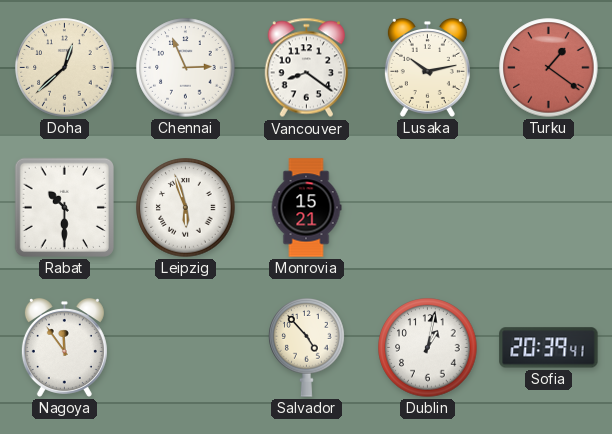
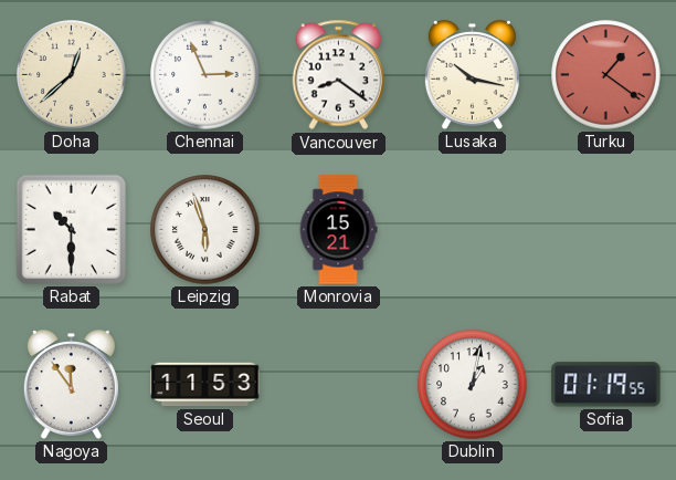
Lusaka: 10:13 -> 10:17
Seoul: none -> 11:53
Salvador: 4:53 -> none
Sofia: 20:39 -> 01:19
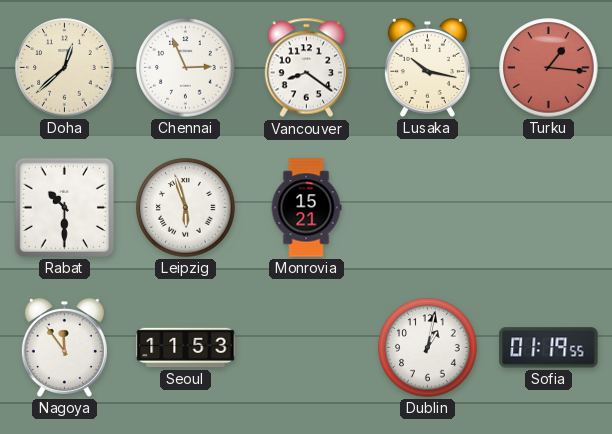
Turku: 1:21 -> 1:16
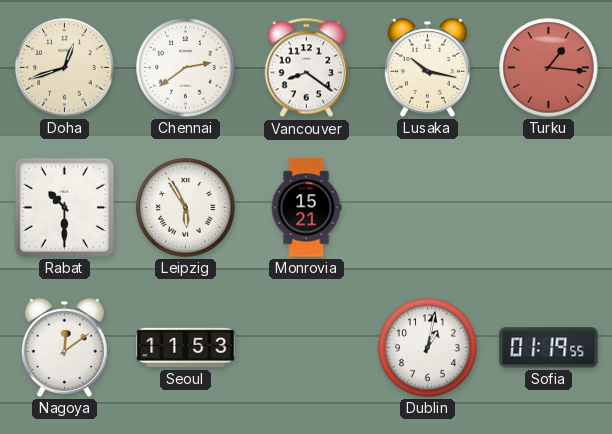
Doha: 12:38 -> 12:42
Chennai: 2:56 -> 2:39
Leipzig: 5:57 -> 5:55
Nagoya: 11:54 -> 12:09
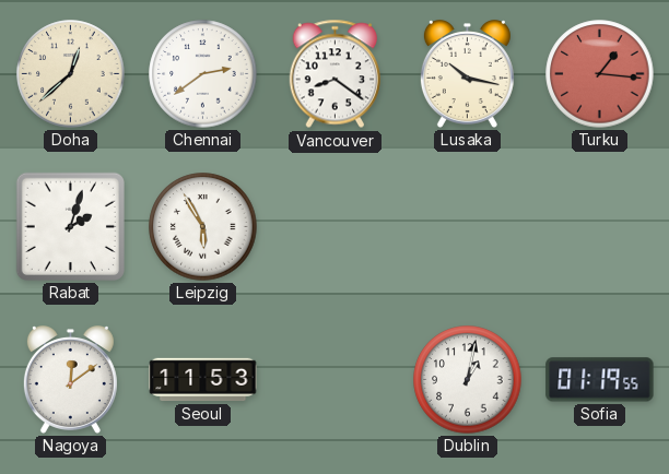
Doha: 12:42 -> 12:38
Rabat: 10:30 -> 2:03
Monrovia: 15:21 -> none
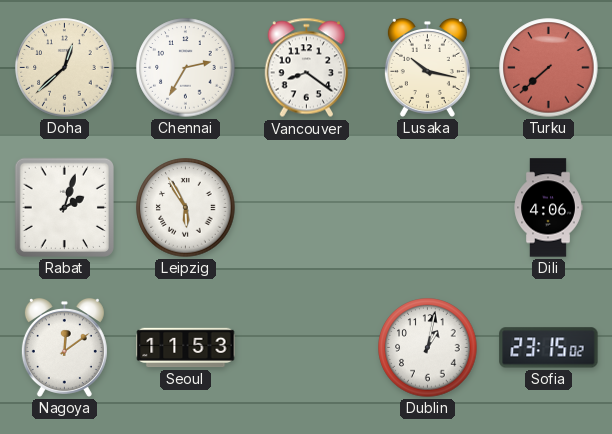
Chennai: 2:39 -> 2:35
Turku: 1:16 -> 7:38
Dili: none -> 4:06
Sofia: 01:19 -> 23:15
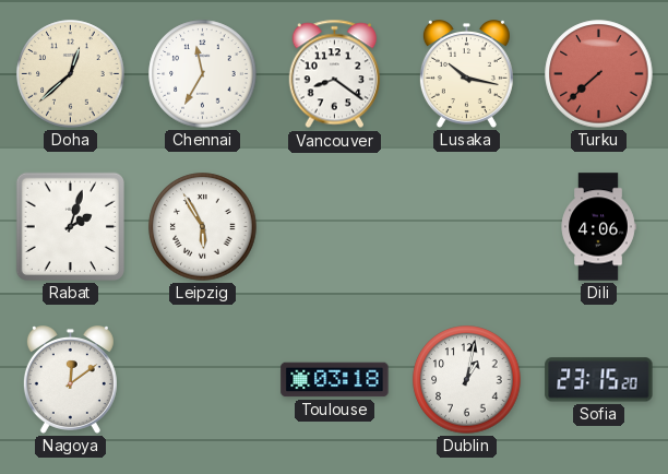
Chennai: 2:35 -> 11:35
Seoul: 11:53 -> none
Toulouse: none -> 03:18
Sofia: 23:15:02 -> 23:15:20
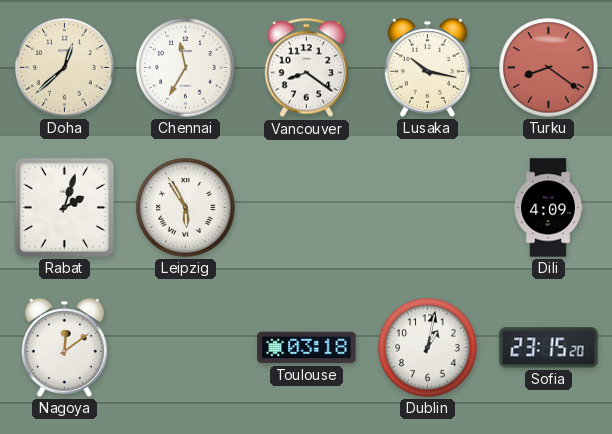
Turku: 7:38 -> 8:21
Dili: 4:06 -> 4:09
